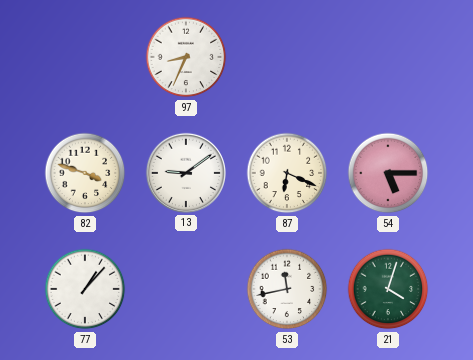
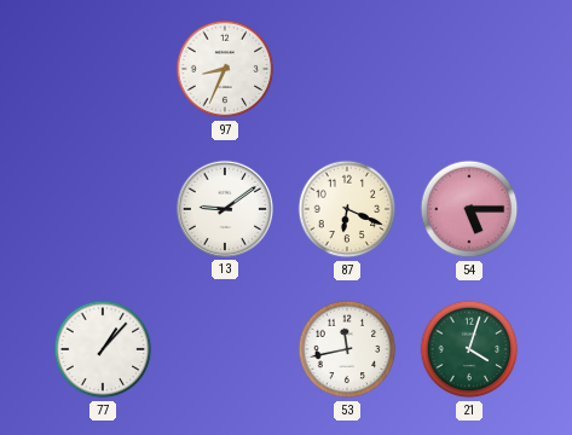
82: 3:48 -> none
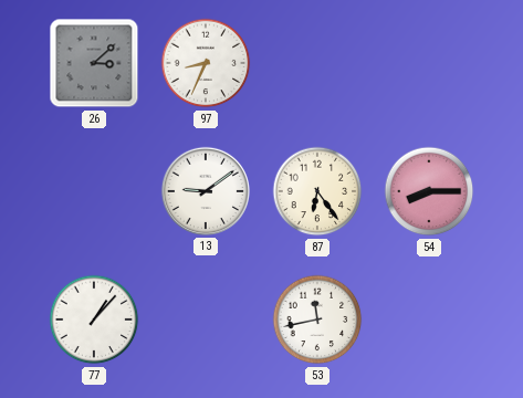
26: none -> 3:08
87: 6:19 -> 6:24
54: 5:15 -> 8:15
21: 4:03 -> none
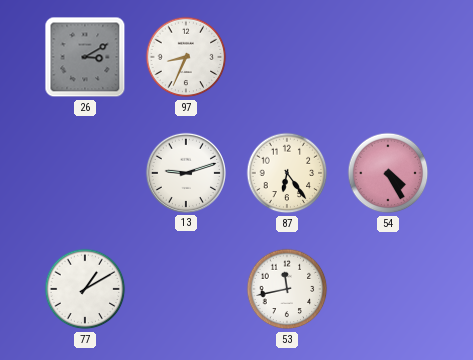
26: 3:08 -> 3:10
13: 9:09 -> 9:12
54: 8:15 -> 4:25
77: 1:07 -> 1:10
